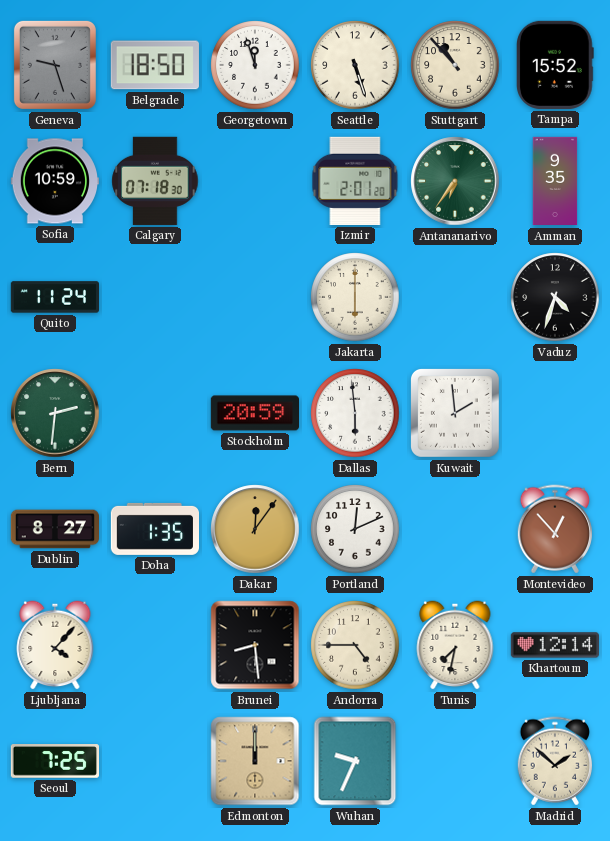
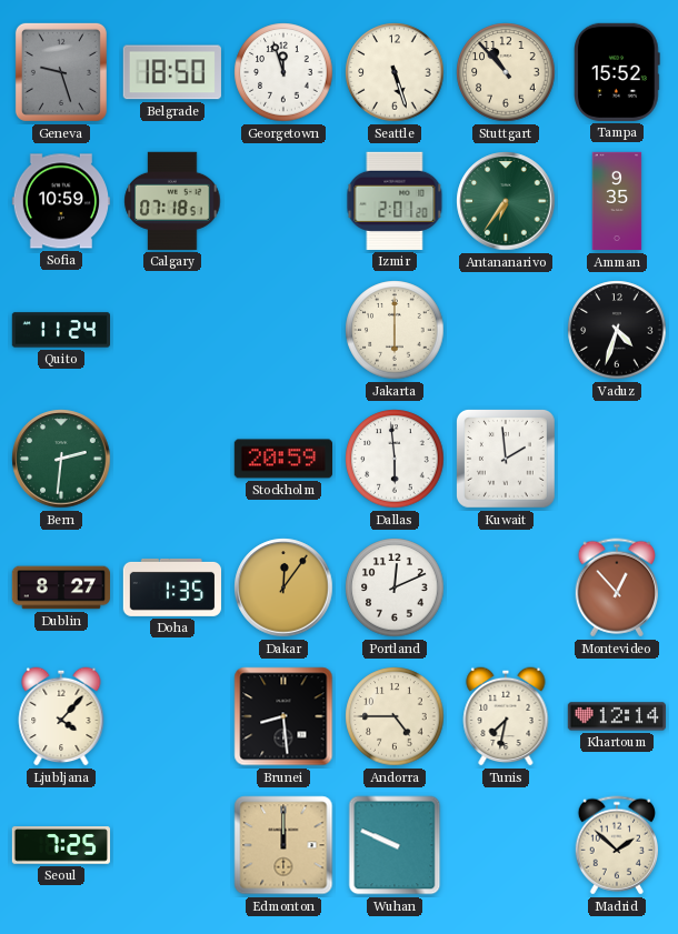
Calgary: 07:18:30 -> 07:18:51
Wuhan: 9:34 -> 9:49
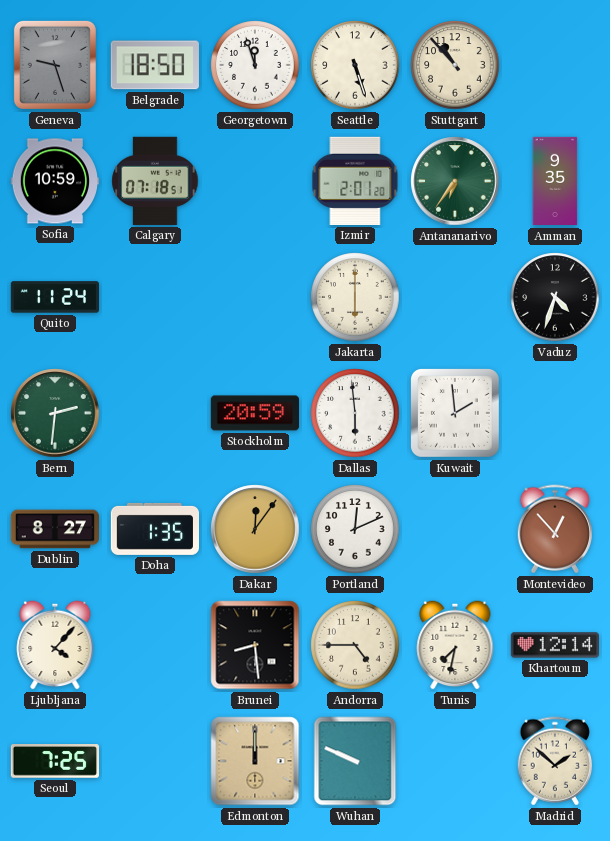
Tampa: 15:52 -> none
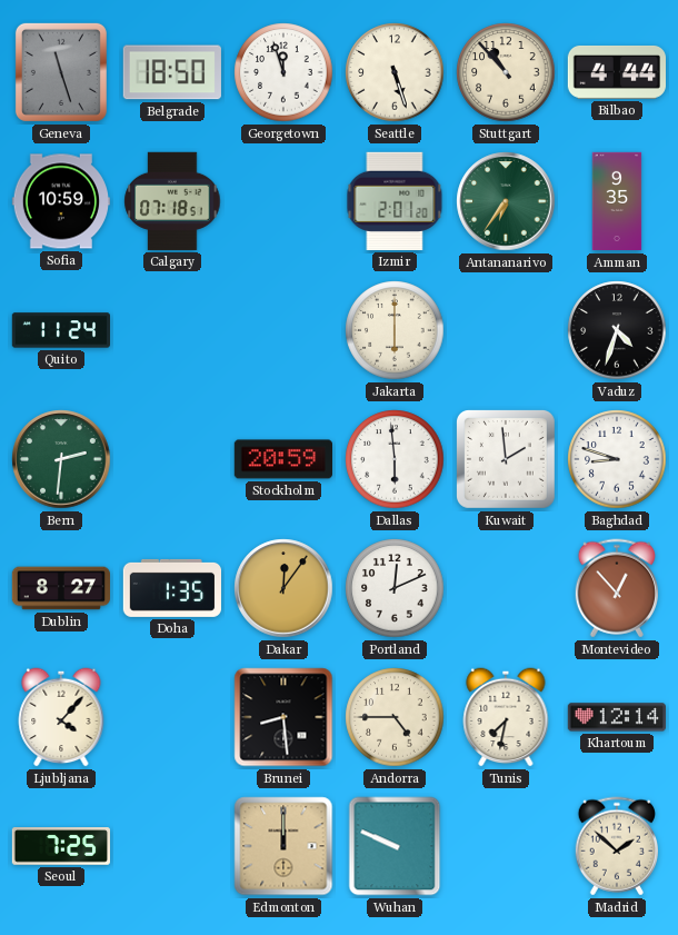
Geneva: 9:27 -> 11:27
Bilbao: none -> 4:44
Baghdad: none -> 8:48
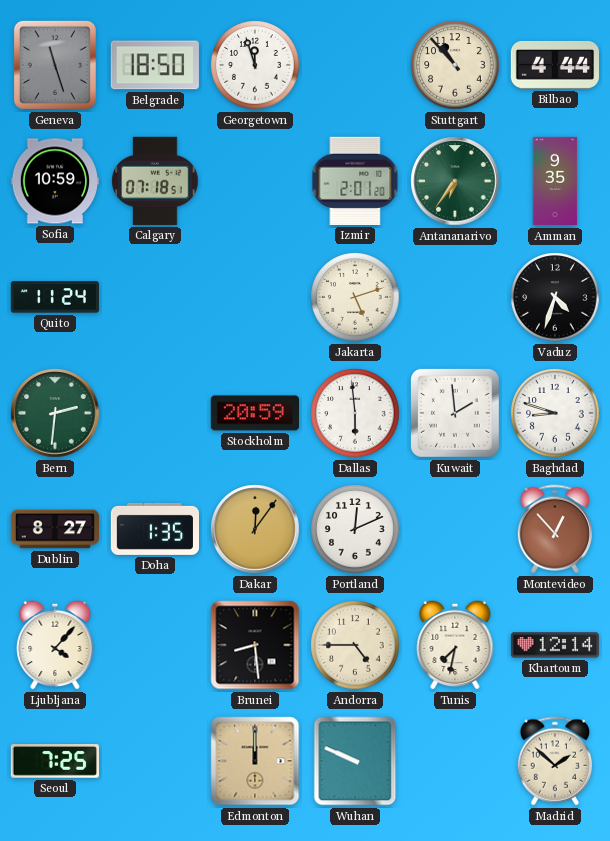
Seattle: 5:27 -> none
Jakarta: 6:00 -> 5:12
